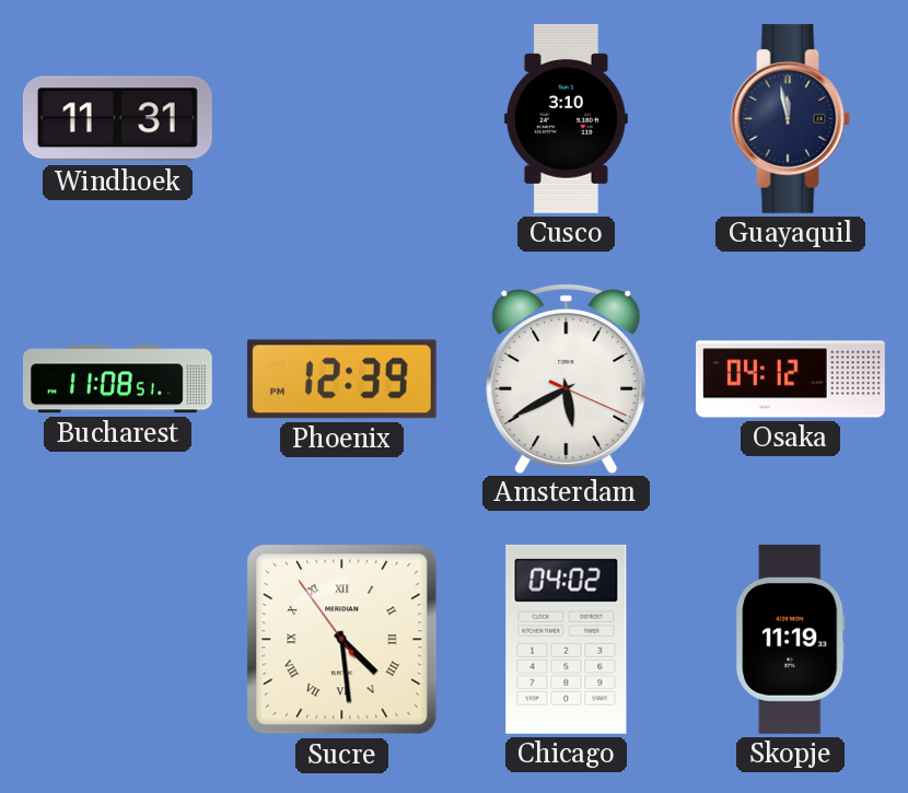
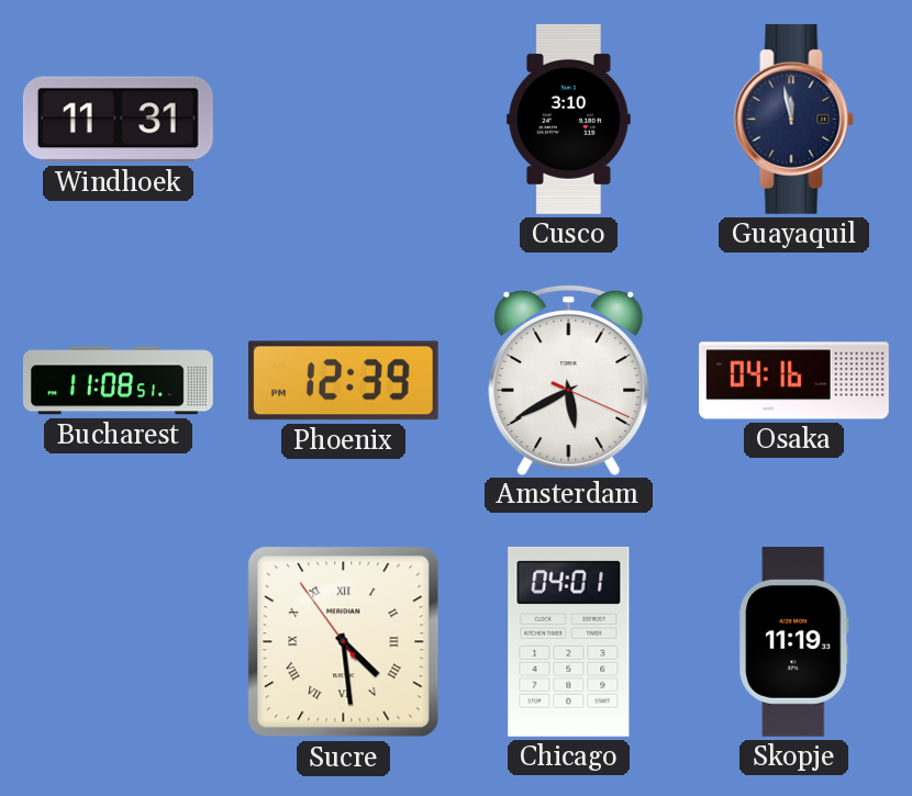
Osaka: 04:12 -> 04:16
Chicago: 04:02 -> 04:01
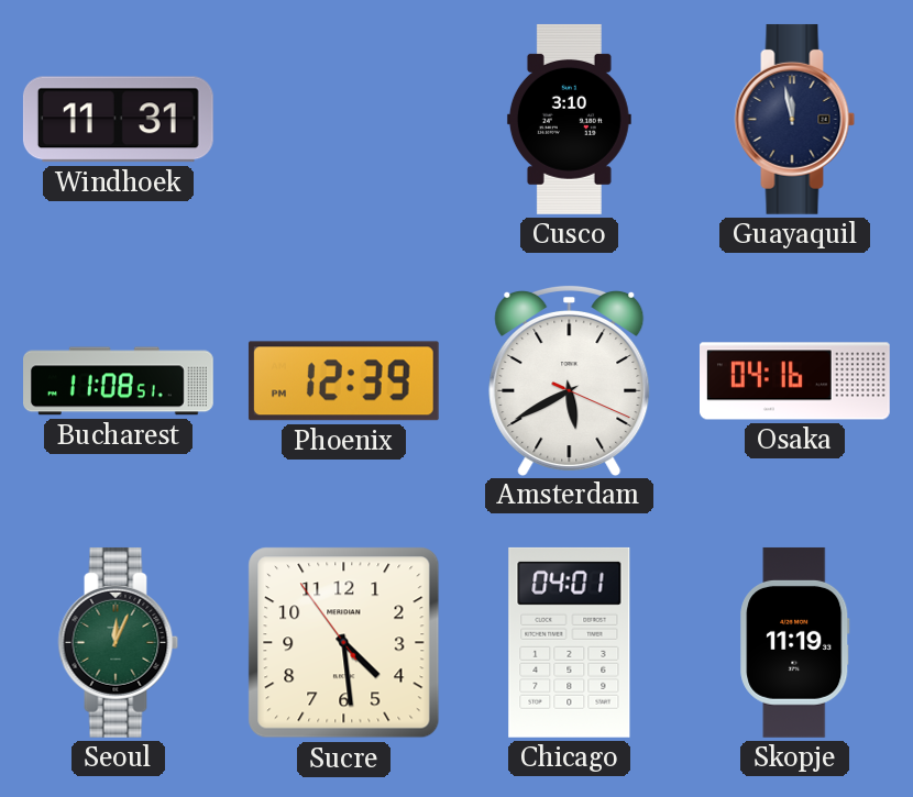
Seoul: none -> 12:04
Sucre numerals: Roman -> Arabic
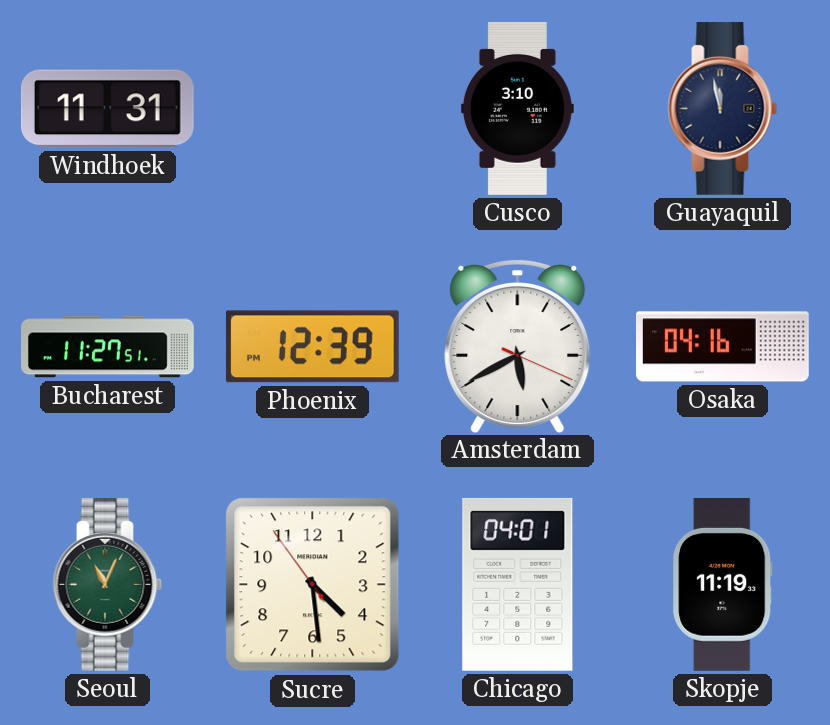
Bucharest: 11:08 -> 11:27
Seoul: 12:04 -> 11:04
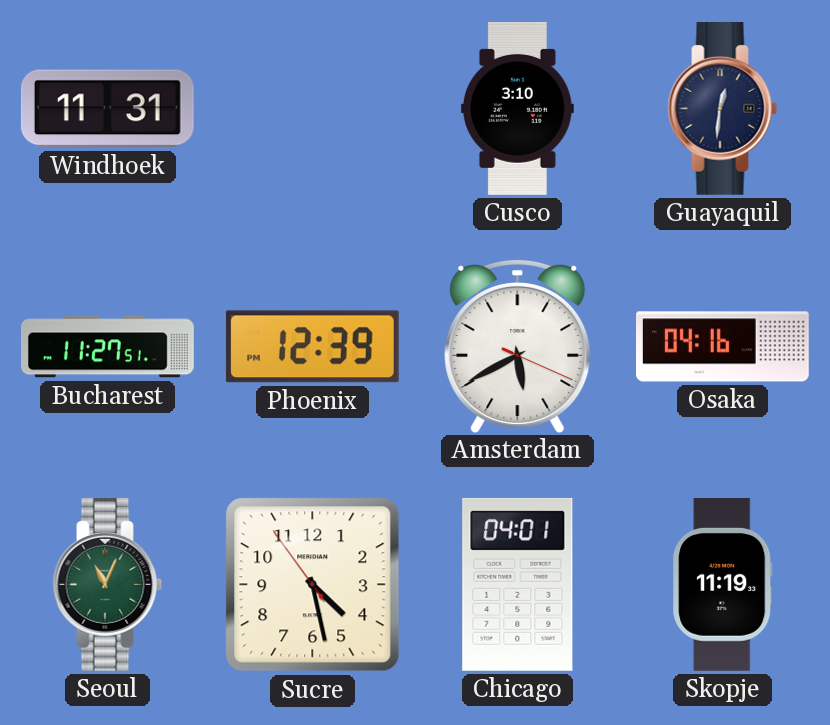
Guayaquil: 11:58 -> 12:31
Sucre: 4:28 -> 4:27
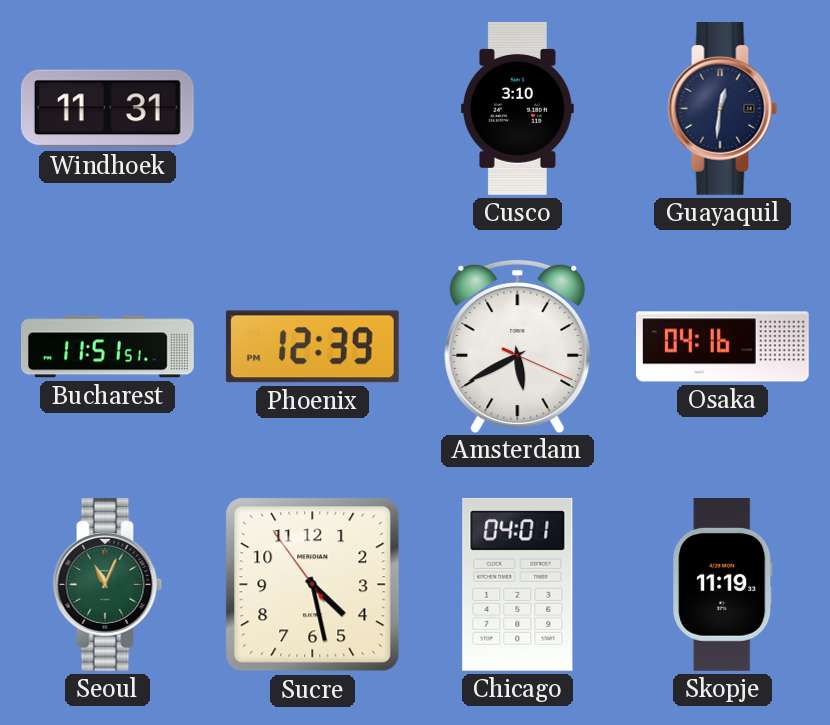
Bucharest: 11:27 -> 11:51
